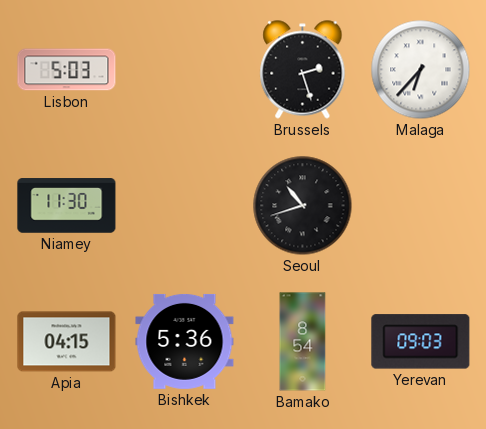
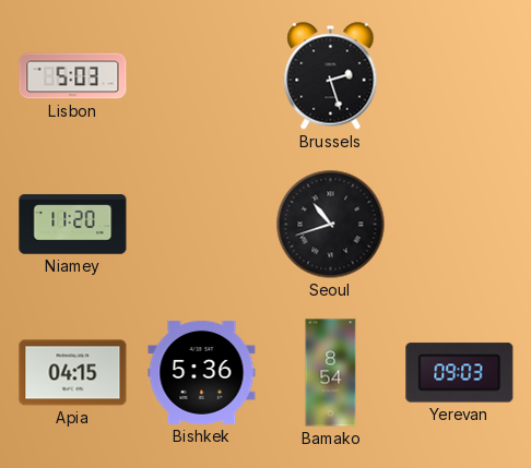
Malaga: 6:37 -> none
Niamey: 11:30 -> 11:20
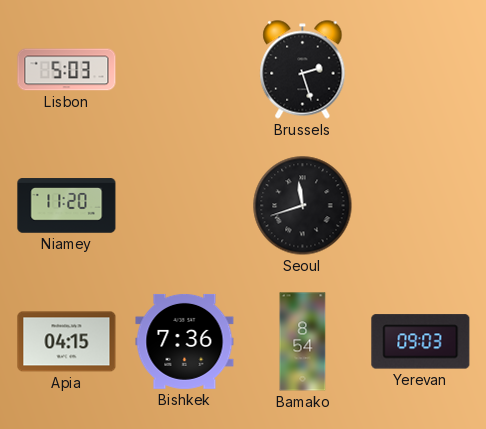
Seoul: 10:42 -> 11:42
Bishkek: 5:36 -> 7:36
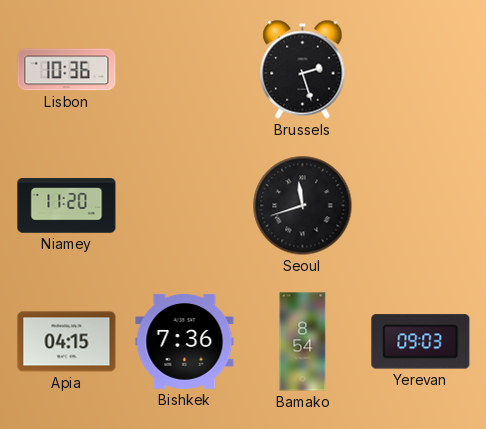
Lisbon: 5:03 -> 10:36
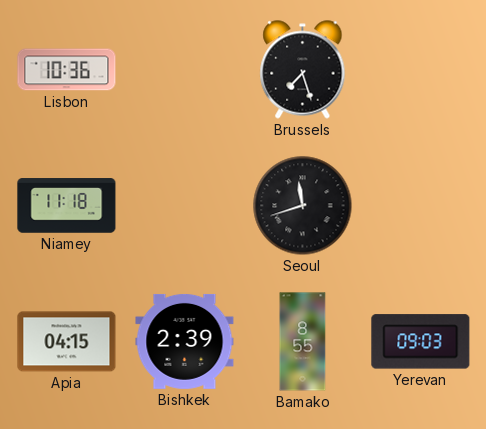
Brussels: 2:27 -> 7:27
Niamey: 11:20 -> 11:18
Bishkek: 7:36 -> 2:39
Bamako: 8:54 -> 8:55
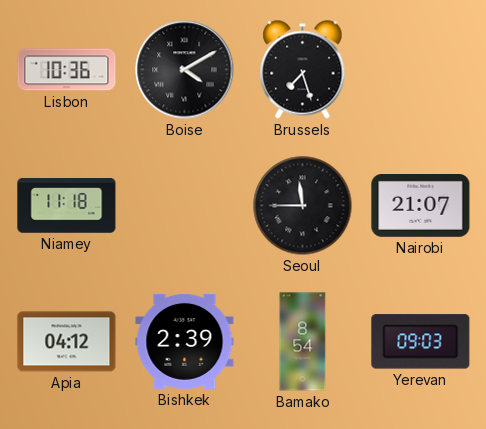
Boise: none -> 4:10
Seoul: 11:42 -> 11:45
Nairobi: none -> 21:07
Apia: 04:15 -> 04:12
Bamako: 8:55 -> 8:54
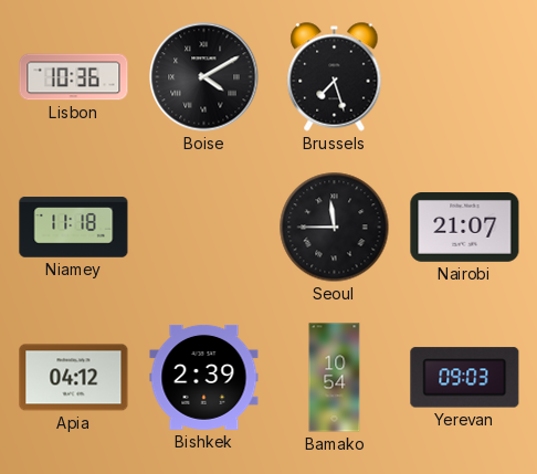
Bamako: 8:54 -> 10:54
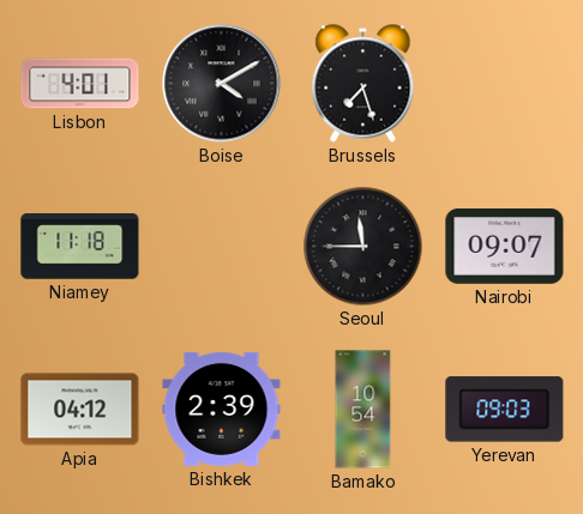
Lisbon: 10:36 -> 4:01
Nairobi: 21:07 -> 09:07
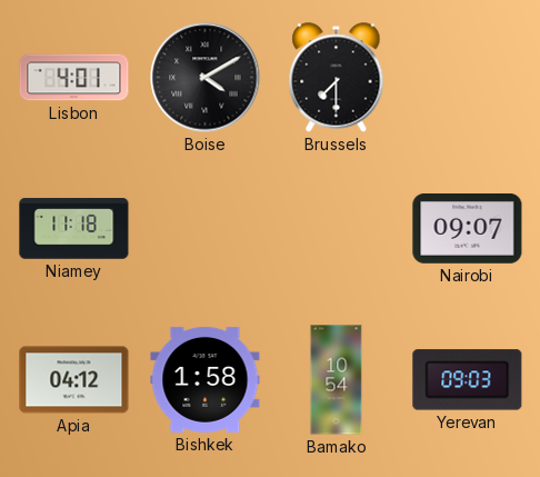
Brussels: 7:27 -> 7:30
Seoul: 11:45 -> none
Bishkek: 2:39 -> 1:58
